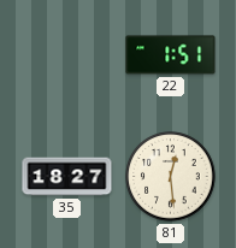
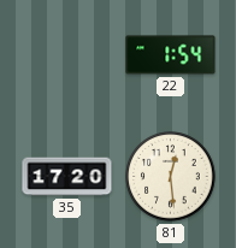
22: 1:51 -> 1:54
35: 18:27 -> 17:20
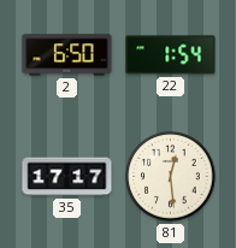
2: none -> 6:50
35: 17:20 -> 17:17
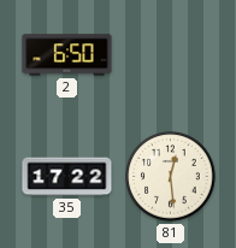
22: 1:54 -> none
35: 17:17 -> 17:22
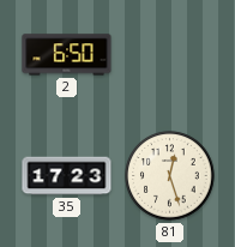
35: 17:22 -> 17:23
81: 12:29 -> 12:27
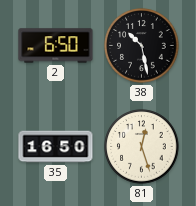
38: none -> 10:28
35: 17:23 -> 16:50
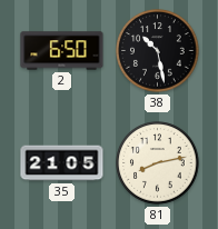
35: 16:50 -> 21:05
81: 12:27 -> 8:13
